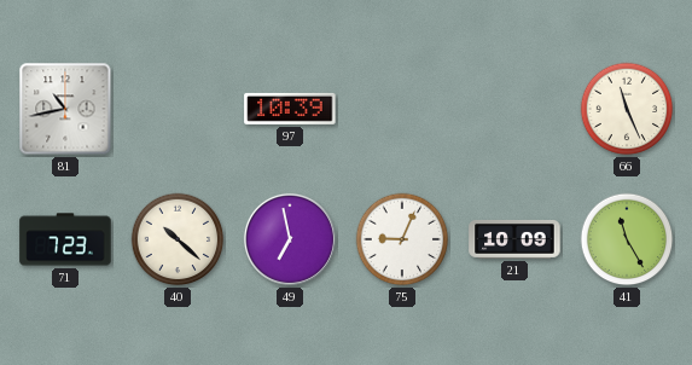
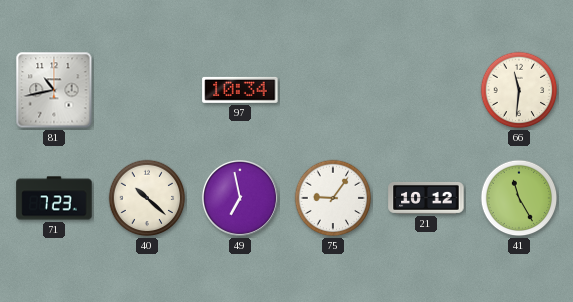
97: 10:39 -> 10:34
66: 11:26 -> 11:31
75: 9:04 -> 9:06
21: 10:09 -> 10:12
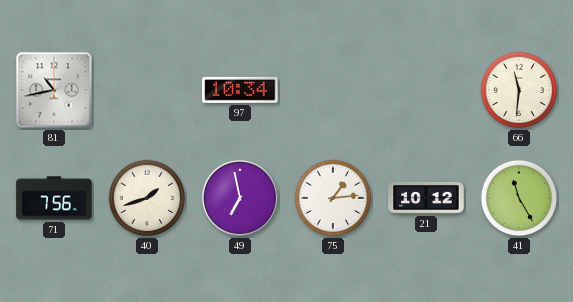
71: 7:23 -> 7:56
40: 10:22 -> 1:42
75: 9:06 -> 1:14
